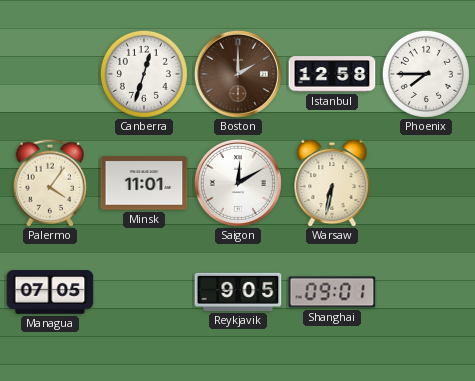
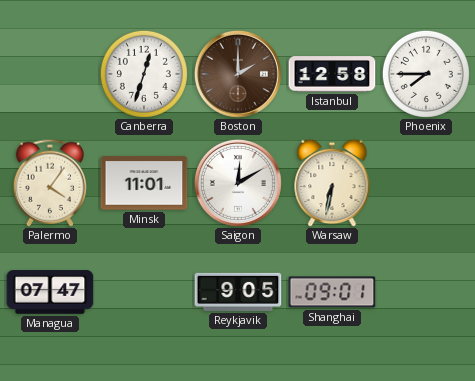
Managua: 07:05 -> 07:47
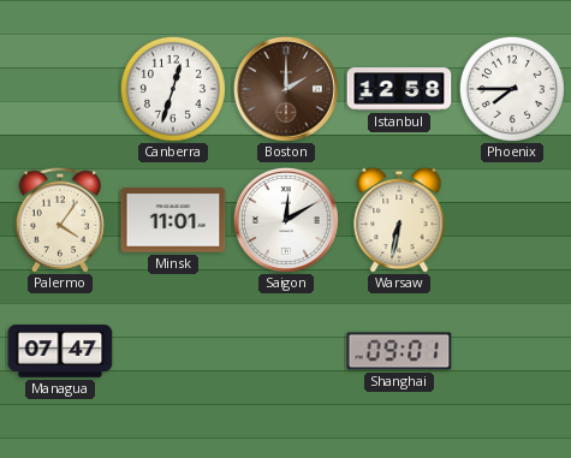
Reykjavik: 9:05 -> none
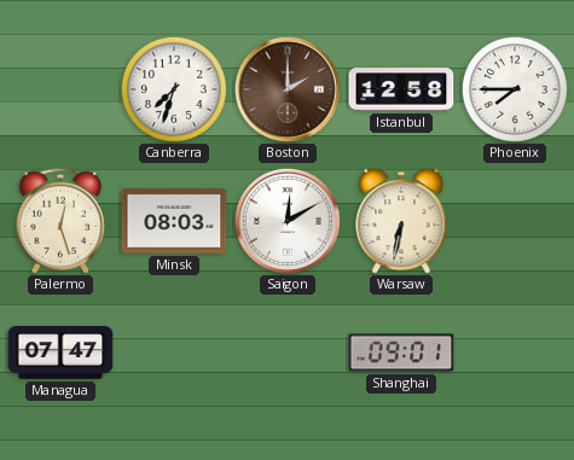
Canberra: 12:33 -> 7:33
Palermo: 4:06 -> 12:27
Minsk: 11:01 -> 08:03
